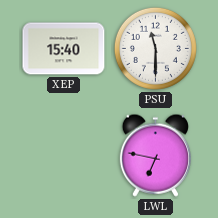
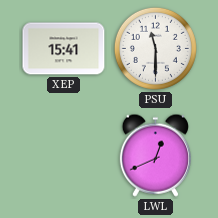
XEP: 15:40 -> 15:41
LWL: 6:47 -> 12:41
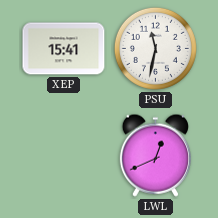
PSU: 11:30 -> 11:32
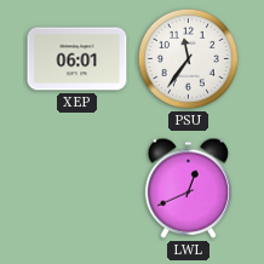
XEP: 15:41 -> 06:01
PSU: 11:32 -> 11:36
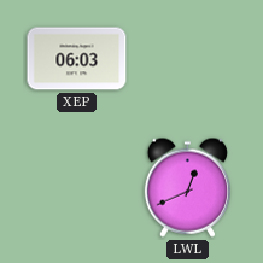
XEP: 06:01 -> 06:03
PSU: 11:36 -> none
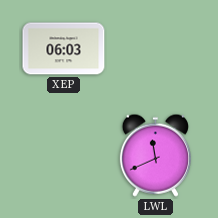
LWL: 12:41 -> 11:41
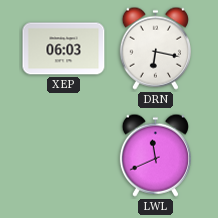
DRN: none -> 6:17
